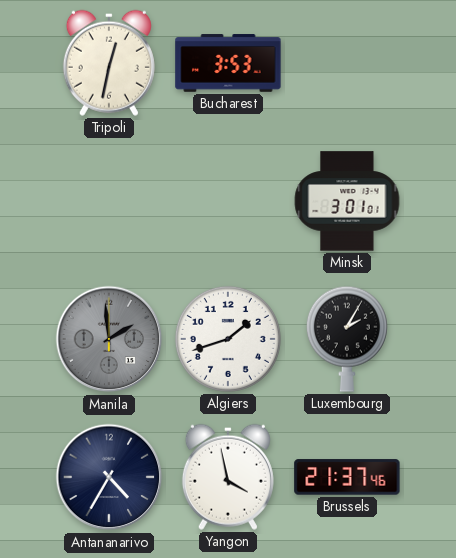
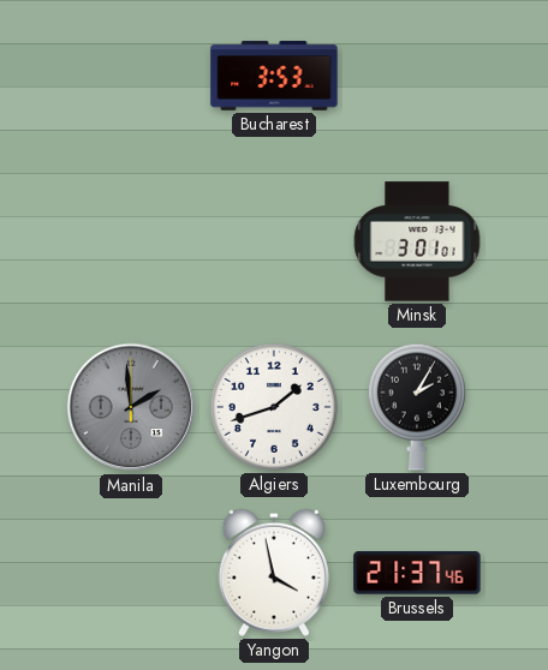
Tripoli: 12:32 -> none
Antananarivo: 4:35 -> none
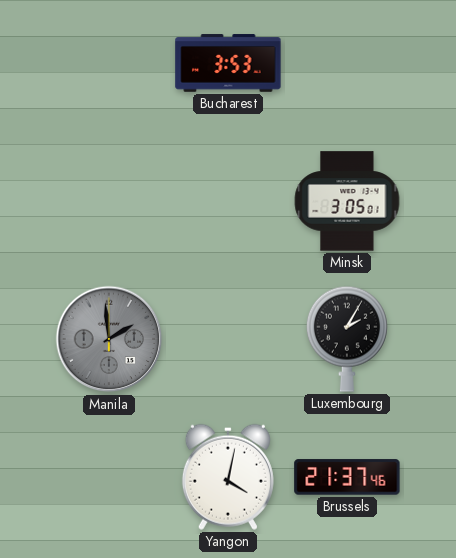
Minsk: 3:01 -> 3:05
Algiers: 1:42 -> none
Yangon: 3:58 -> 4:02
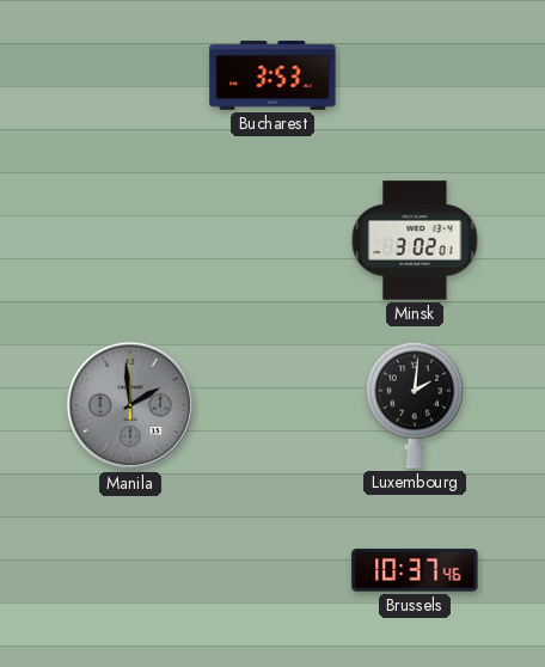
Minsk: 3:05 -> 3:02
Luxembourg: 2:05 -> 2:01
Yangon: 4:02 -> none
Brussels: 21:37 -> 10:37
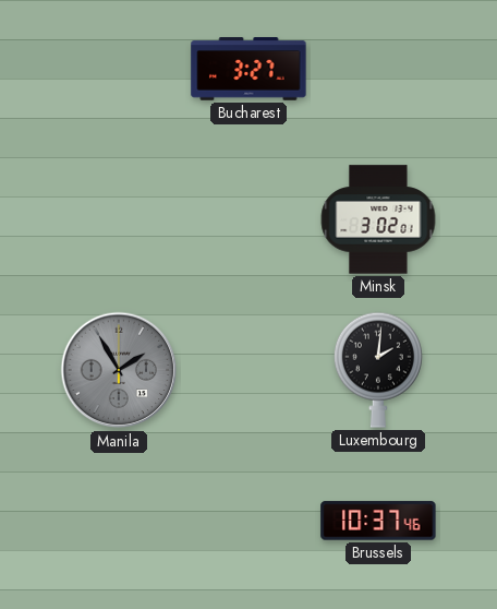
Bucharest: 3:53 -> 3:27
Manila: 1:59 -> 1:55
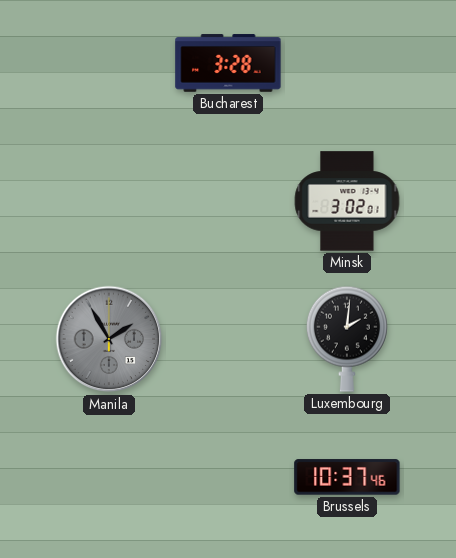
Bucharest: 3:27 -> 3:28
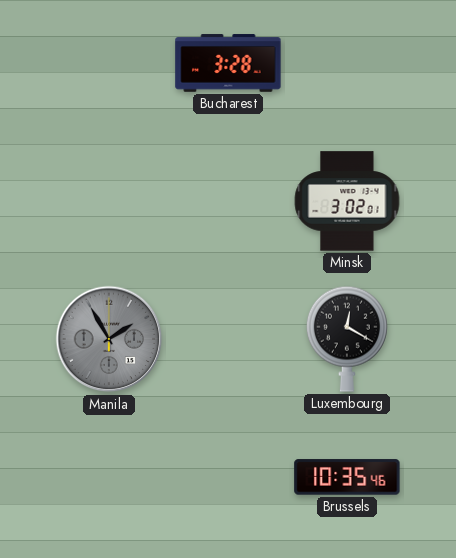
Luxembourg: 2:01 -> 12:20
Brussels: 10:37 -> 10:35
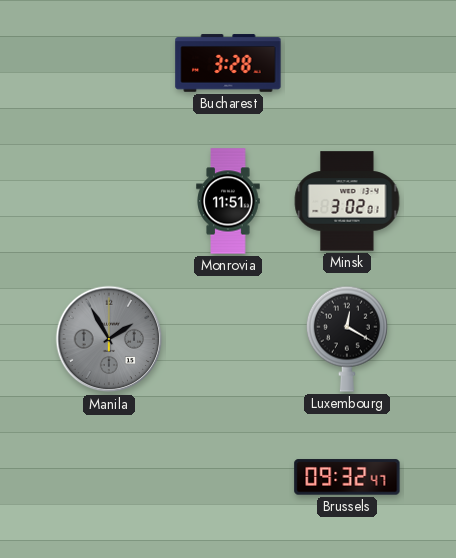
Monrovia: none -> 11:51
Brussels: 10:35 -> 09:32
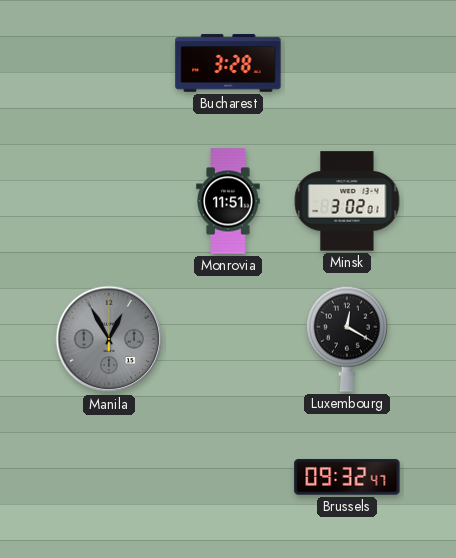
Manila: 1:55 -> 12:55
